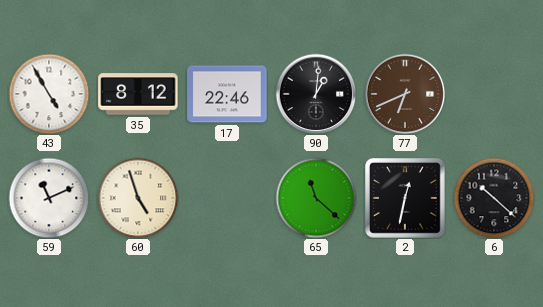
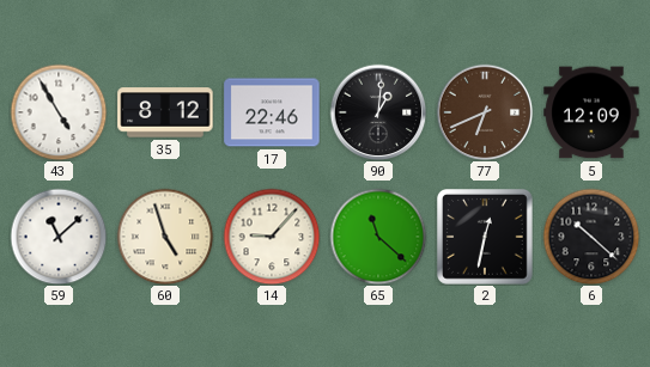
5: none -> 12:09
59: 11:11 -> 11:08
14: none -> 9:07
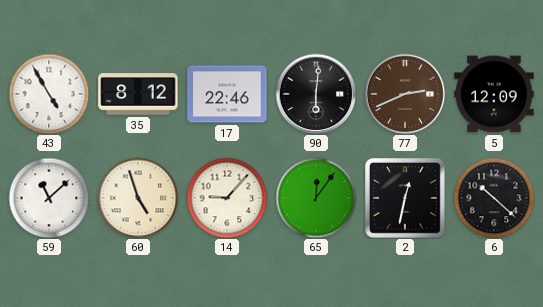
90: 1:01 -> 6:01
77: 6:41 -> 2:41
65: 11:22 -> 12:06
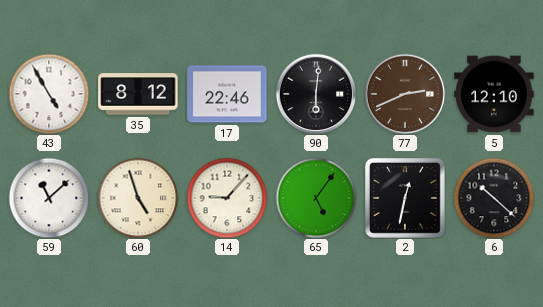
5: 12:09 -> 12:10
65: 12:06 -> 5:06
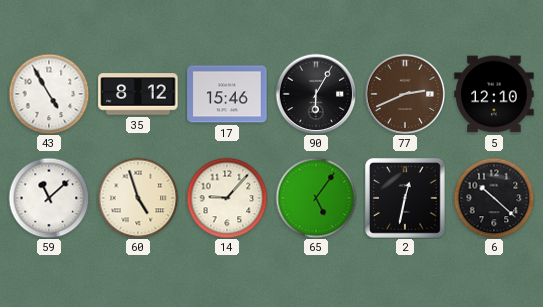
17: 22:46 -> 15:46
90: 6:01 -> 6:05
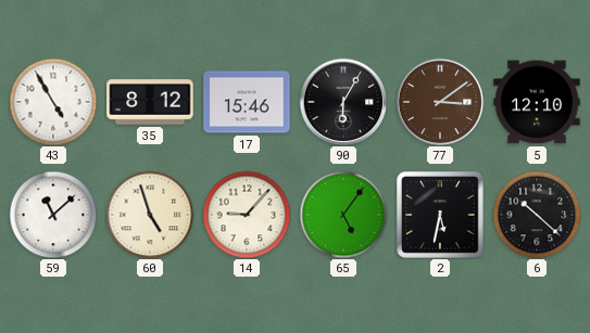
77: 2:41 -> 3:09
2: 12:32 -> 5:32
